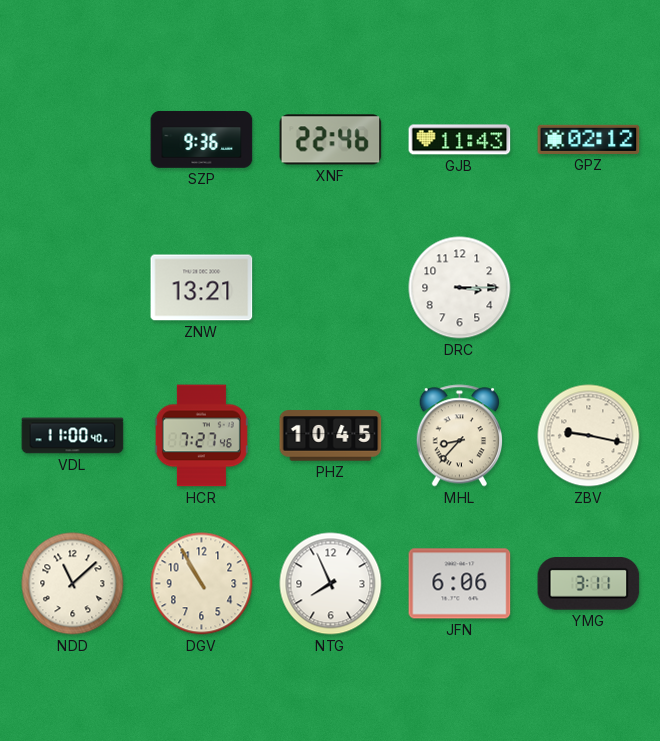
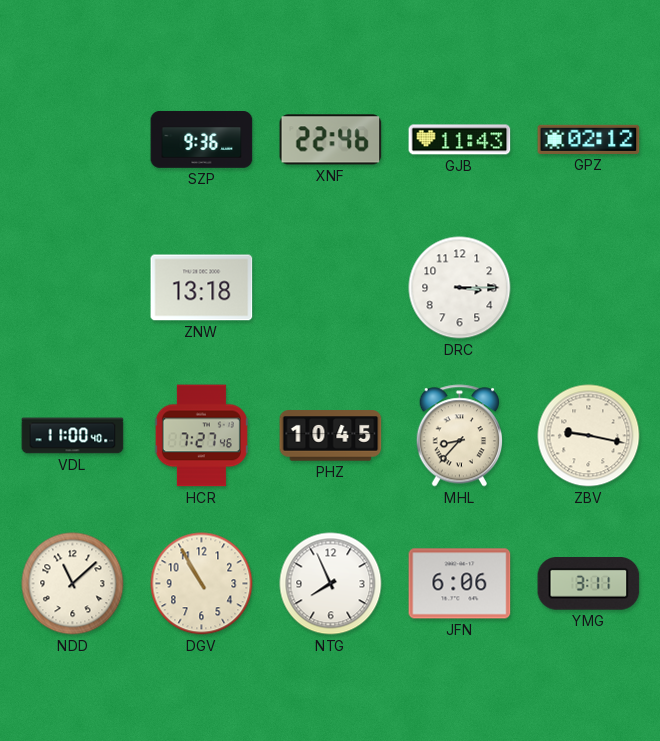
ZNW: 13:21 -> 13:18
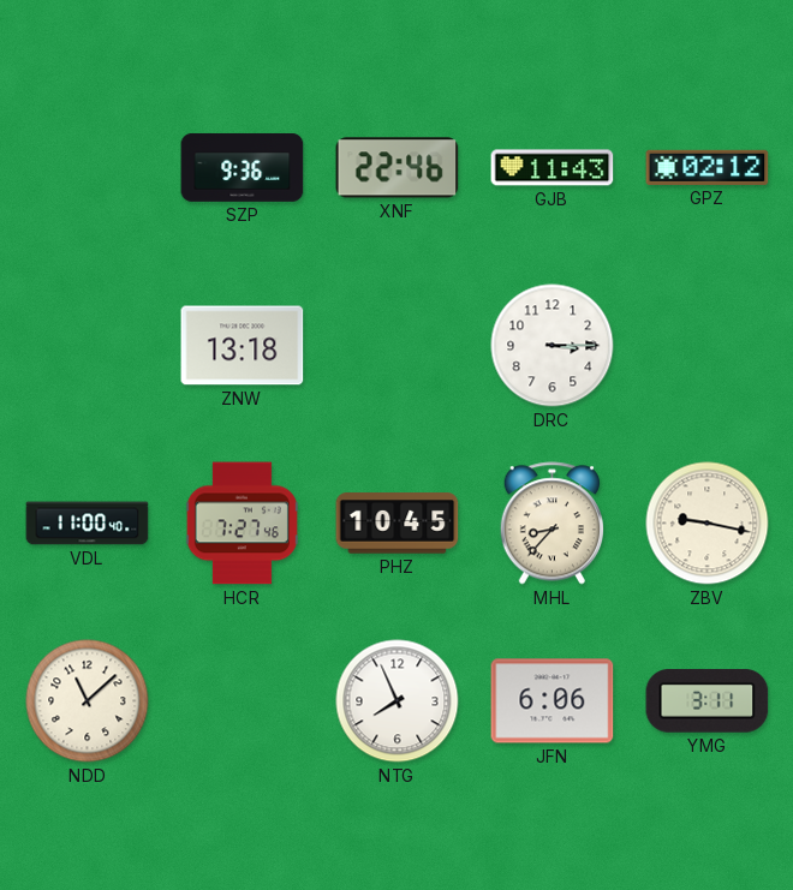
DGV: 10:55 -> none
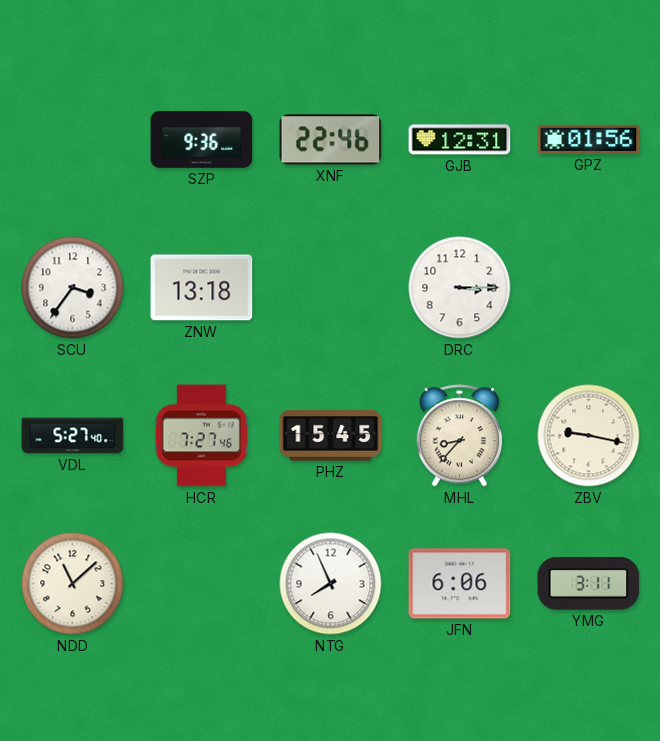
GJB: 11:43 -> 12:31
GPZ: 02:12 -> 01:56
SCU: none -> 3:36
VDL: 11:00 -> 5:27
PHZ: 10:45 -> 15:45
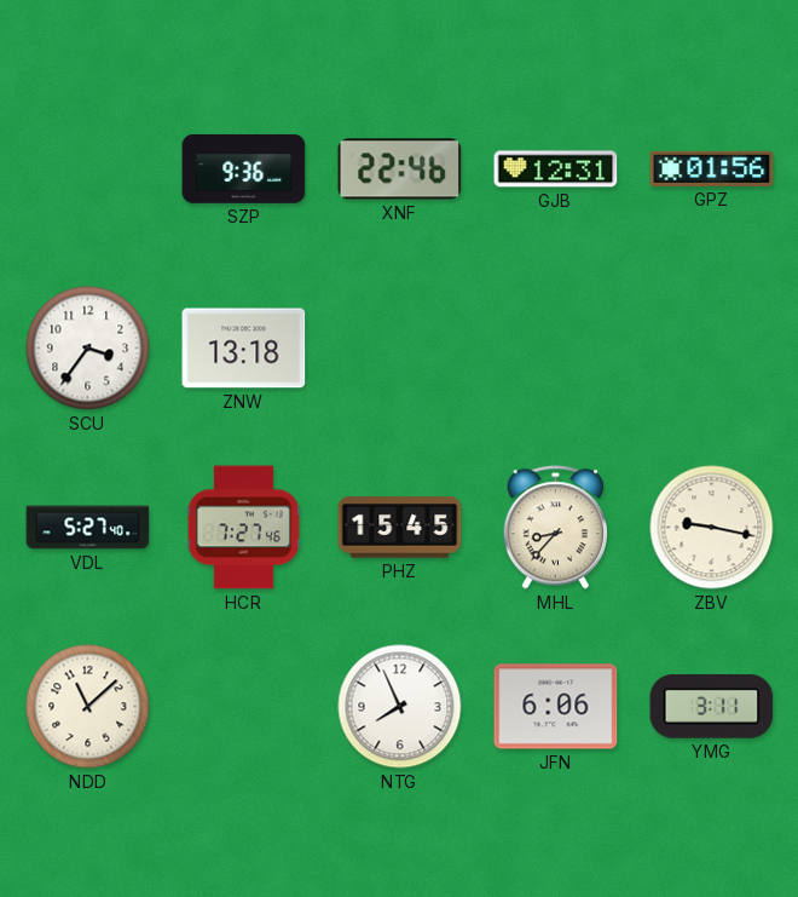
DRC: 3:15 -> none
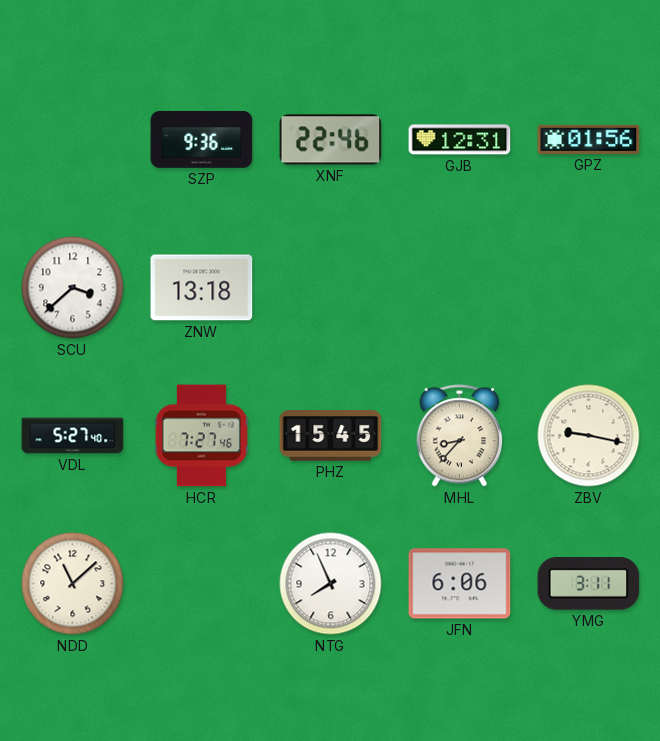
SCU: 3:36 -> 3:38
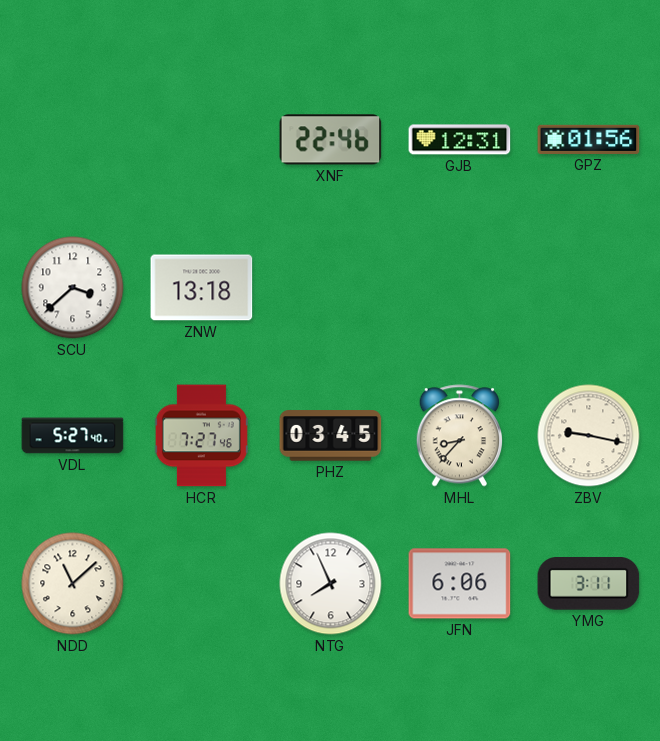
SZP: 9:36 -> none
PHZ: 15:45 -> 03:45
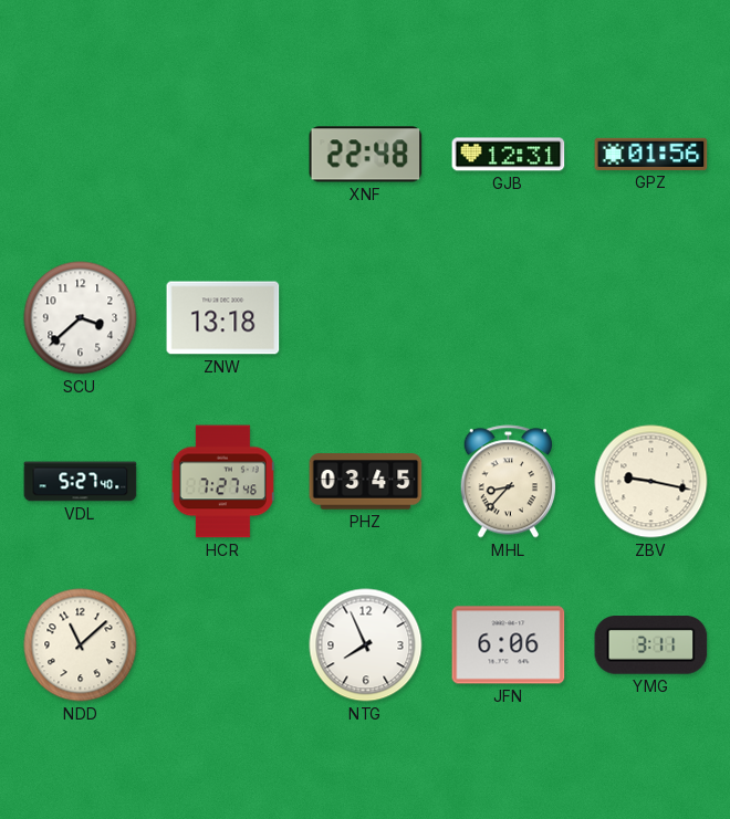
XNF: 22:46 -> 22:48
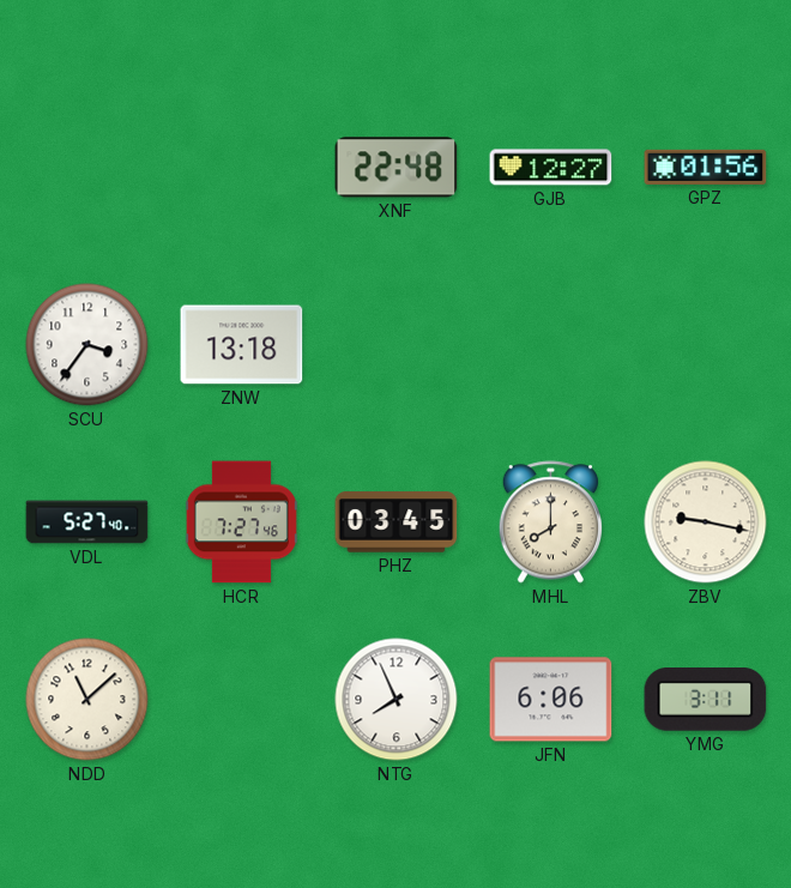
GJB: 12:31 -> 12:27
SCU: 3:38 -> 3:36
MHL: 8:37 -> 8:00
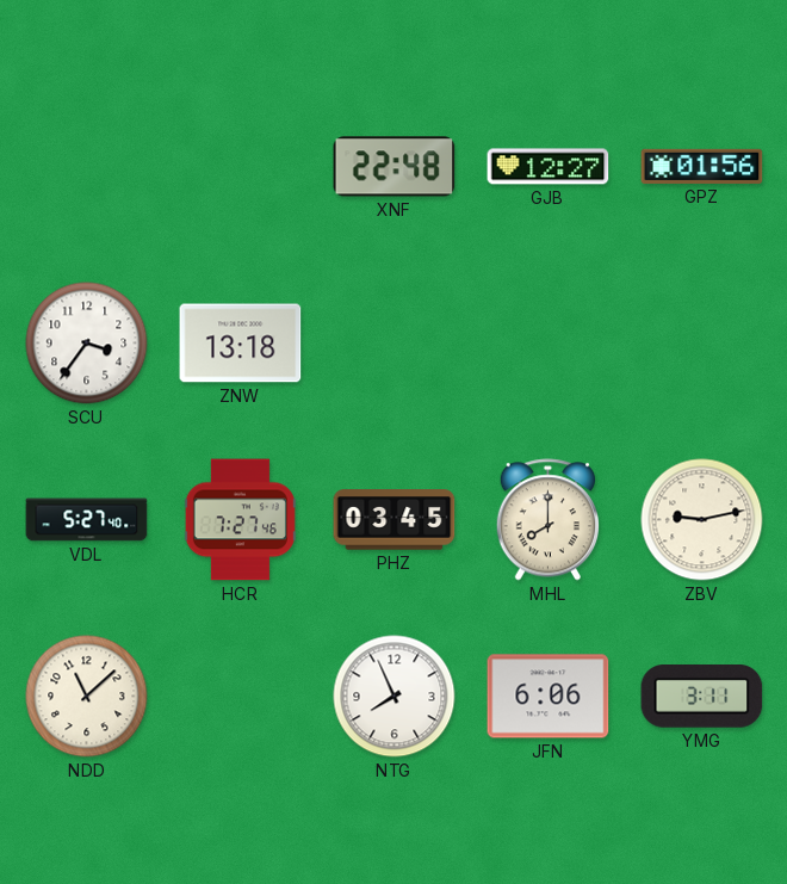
ZBV: 9:17 -> 9:13
